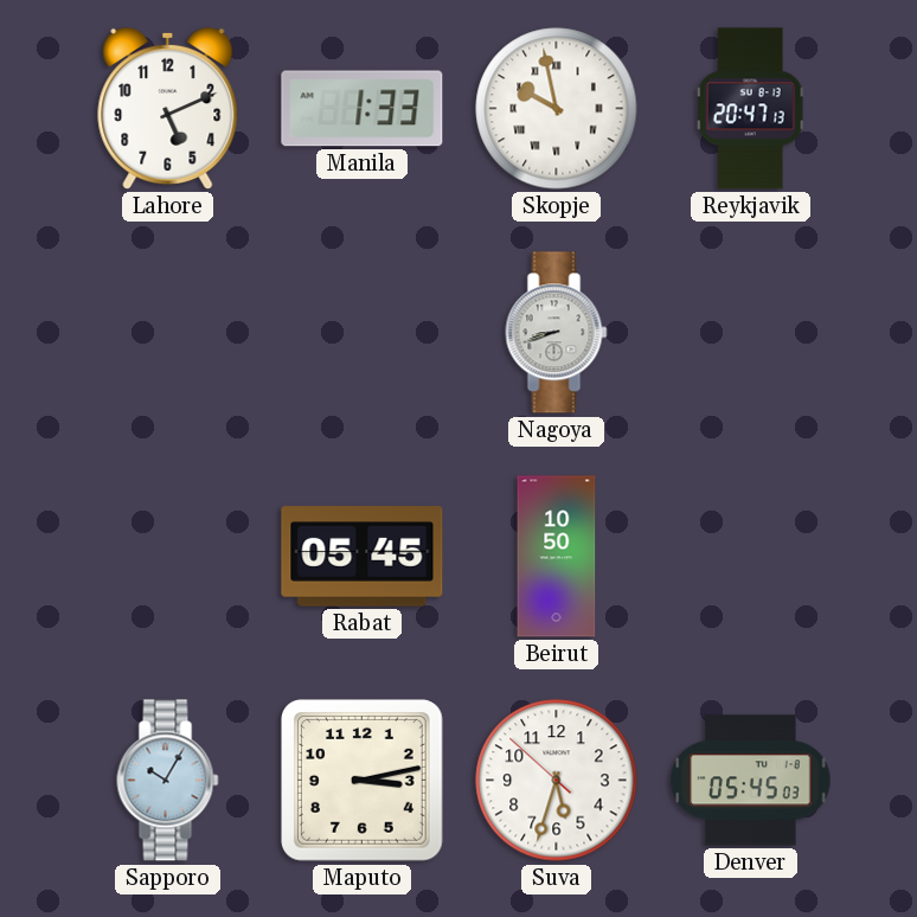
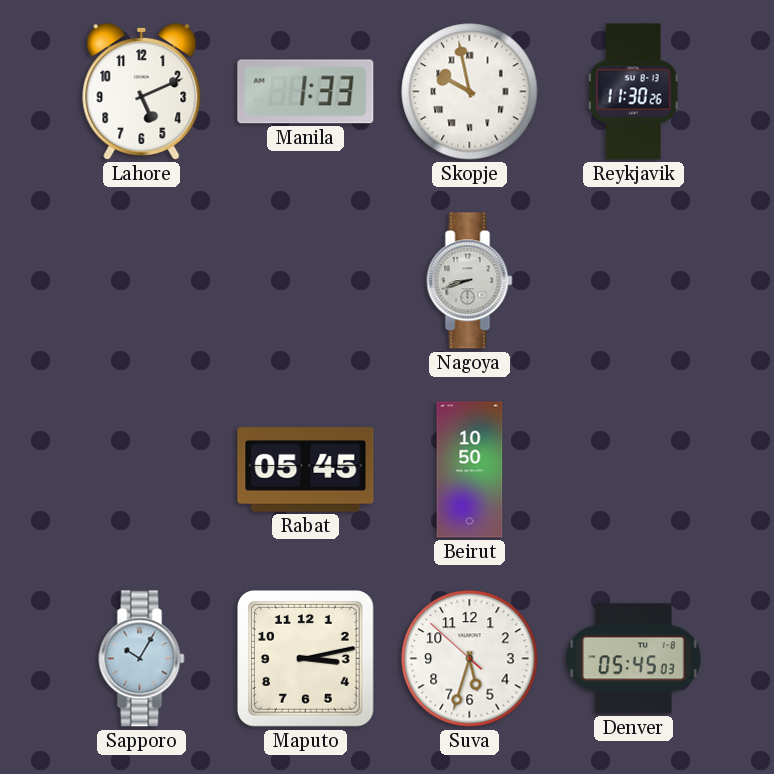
Reykjavik: 20:47 -> 11:30
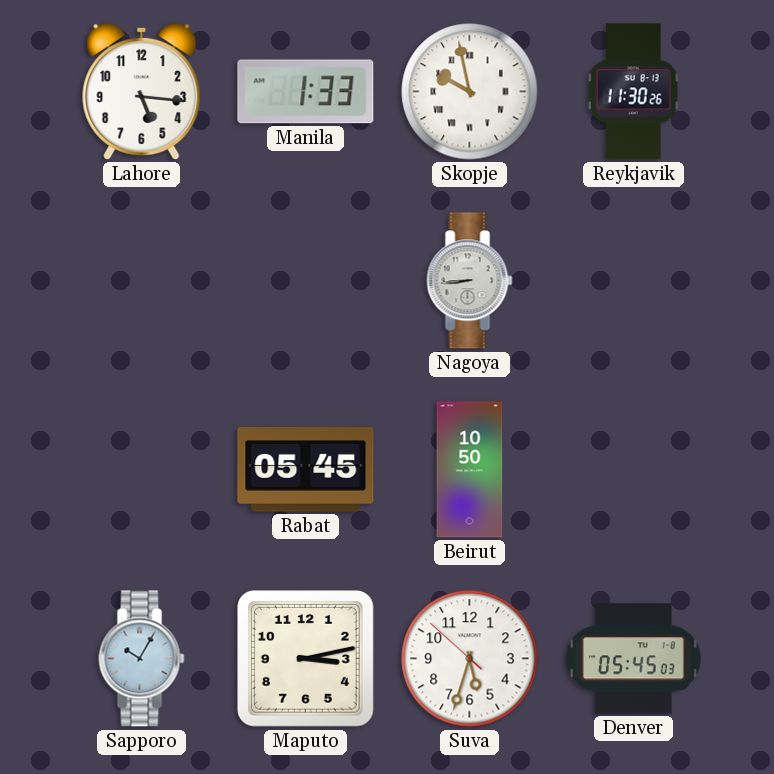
Lahore: 5:11 -> 5:16
Nagoya: 8:42 -> 8:44
